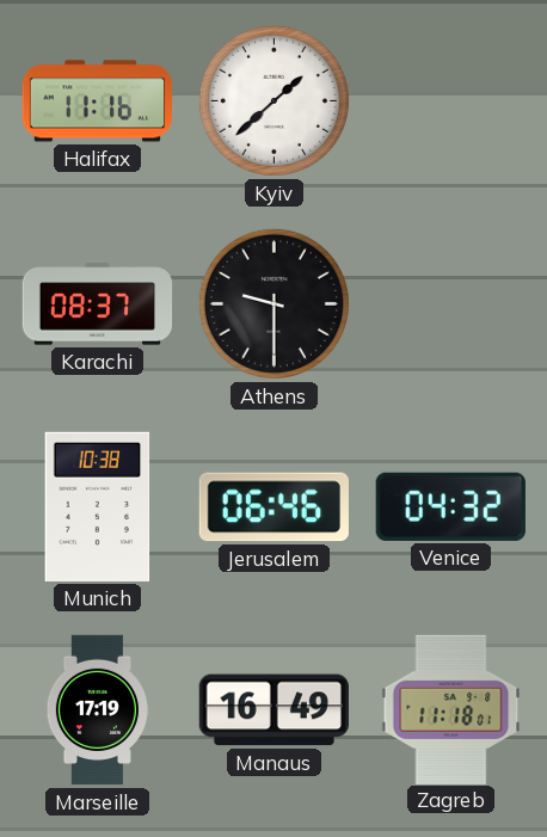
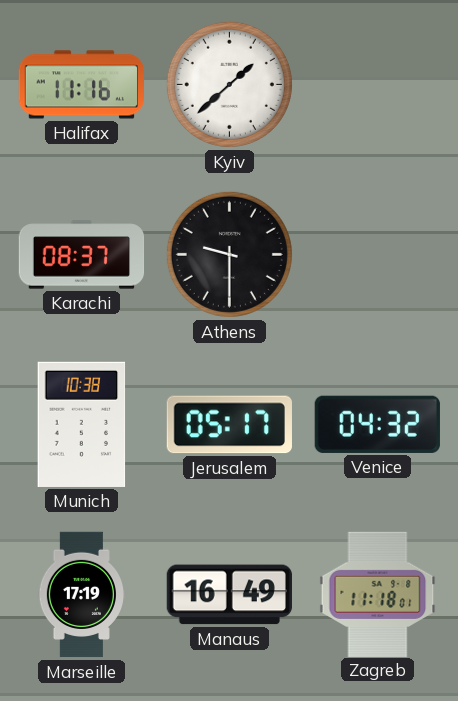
Jerusalem: 06:46 -> 05:17
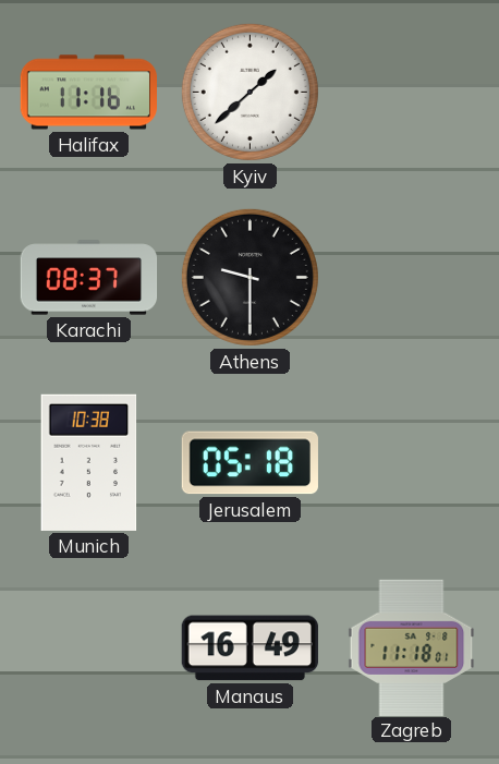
Jerusalem: 05:17 -> 05:18
Venice: 04:32 -> none
Marseille: 17:19 -> none
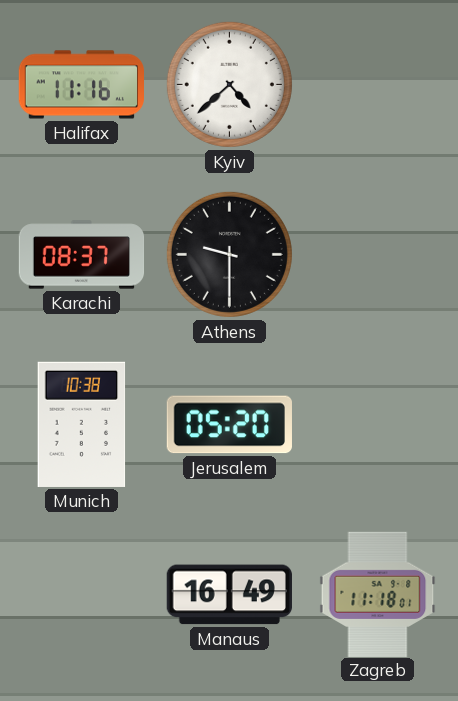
Kyiv: 1:38 -> 4:38
Jerusalem: 05:18 -> 05:20
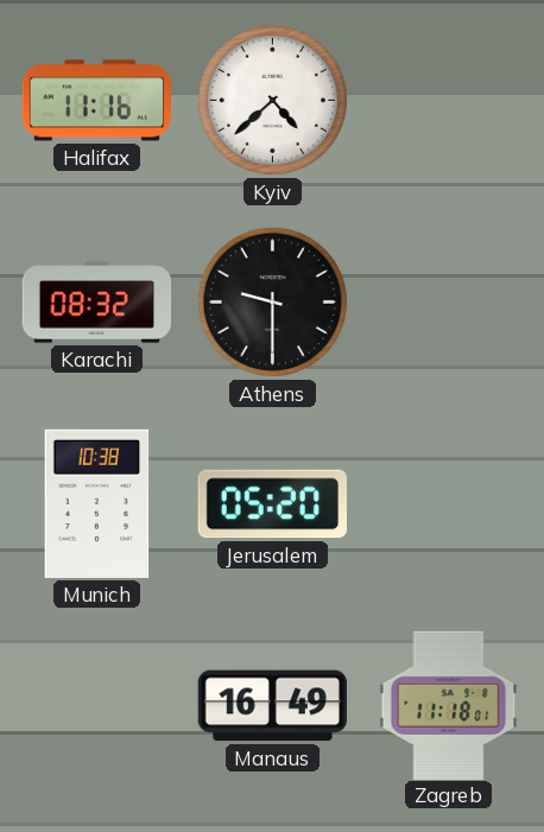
Karachi: 08:37 -> 08:32
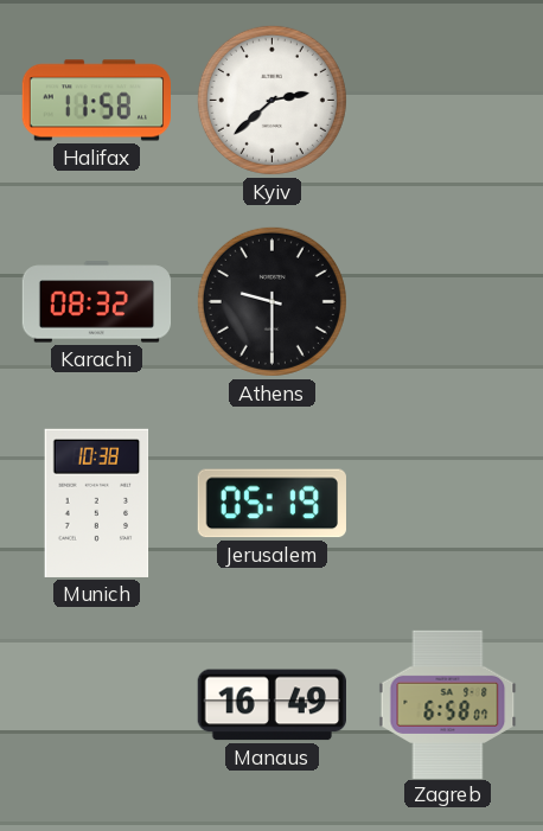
Halifax: 11:16 -> 11:58
Kyiv: 4:38 -> 2:38
Jerusalem: 05:20 -> 05:19
Zagreb: 11:18 -> 6:58
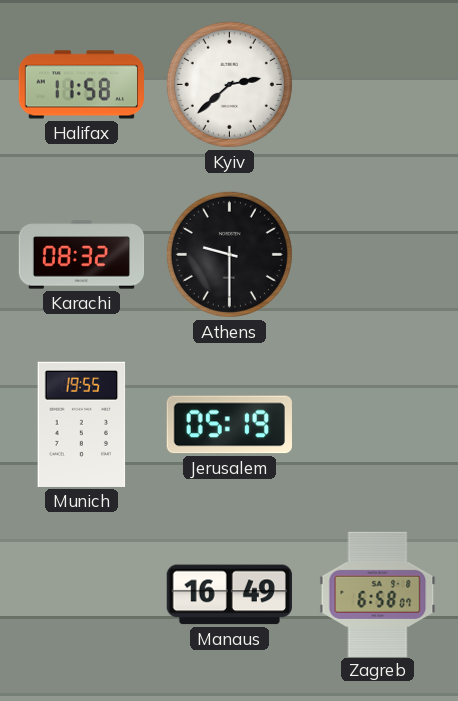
Munich: 10:38 -> 19:55
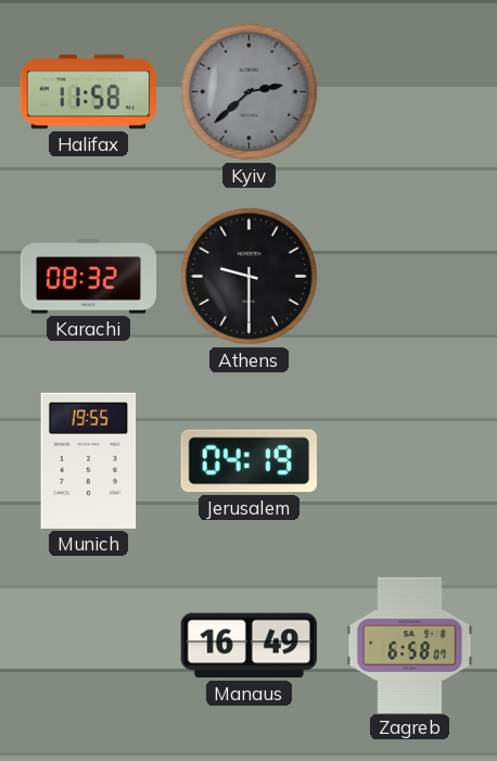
Kyiv dial: white -> grey
Jerusalem: 05:19 -> 04:19
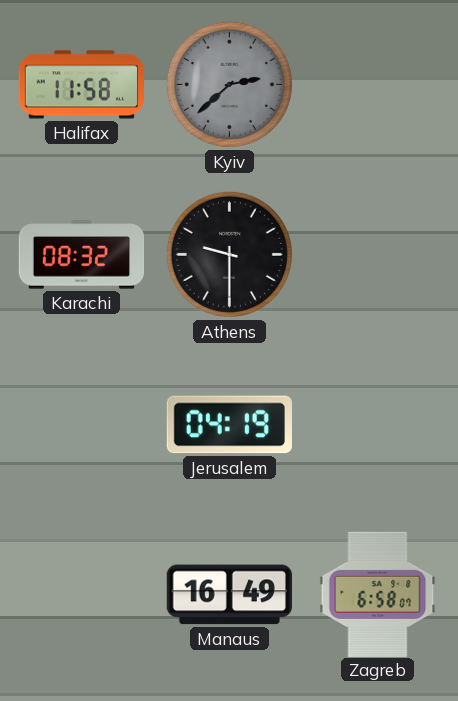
Munich: 19:55 -> none
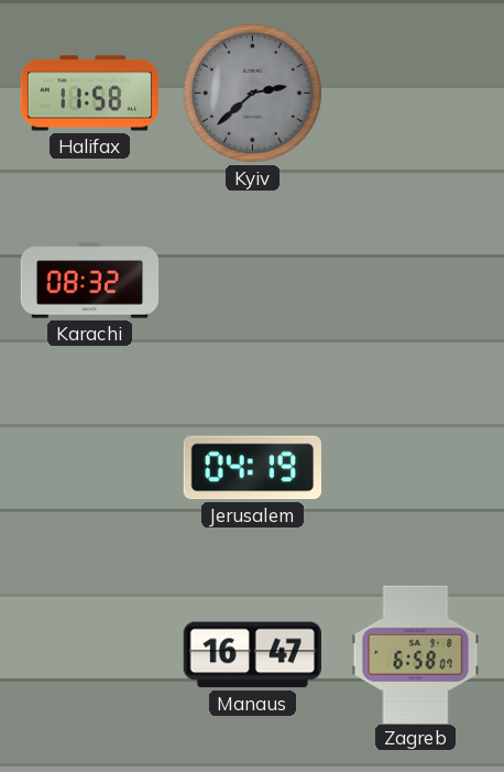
Athens: 9:30 -> none
Manaus: 16:49 -> 16:47
